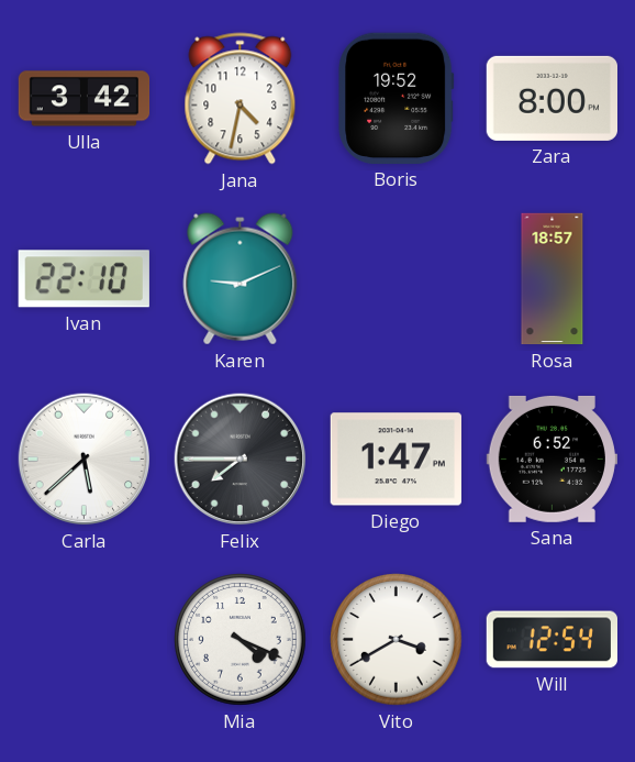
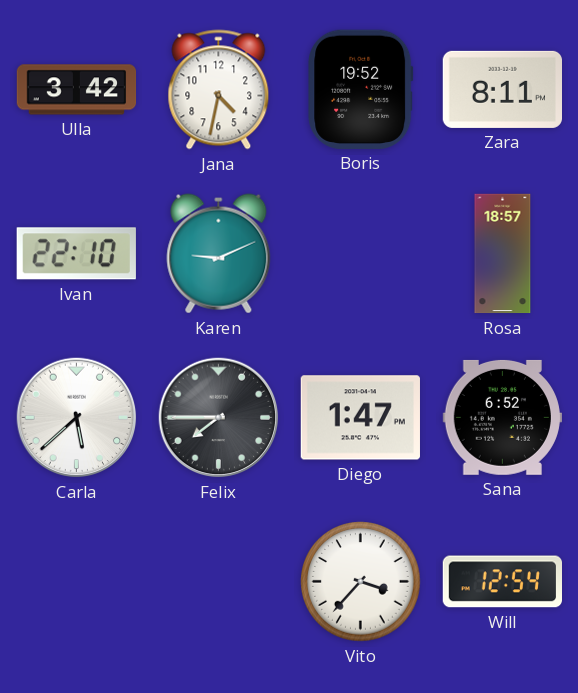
Zara: 8:00 -> 8:11
Mia: 4:19 -> none
Vito: 3:40 -> 3:37
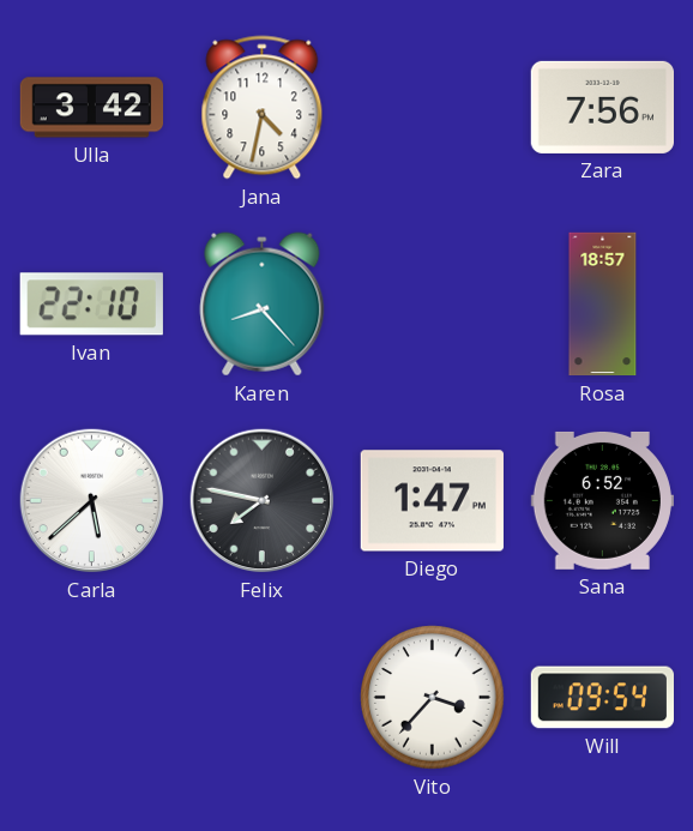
Boris: 19:52 -> none
Zara: 8:11 -> 7:56
Karen: 9:11 -> 8:23
Felix: 7:45 -> 7:47
Will: 12:54 -> 09:54
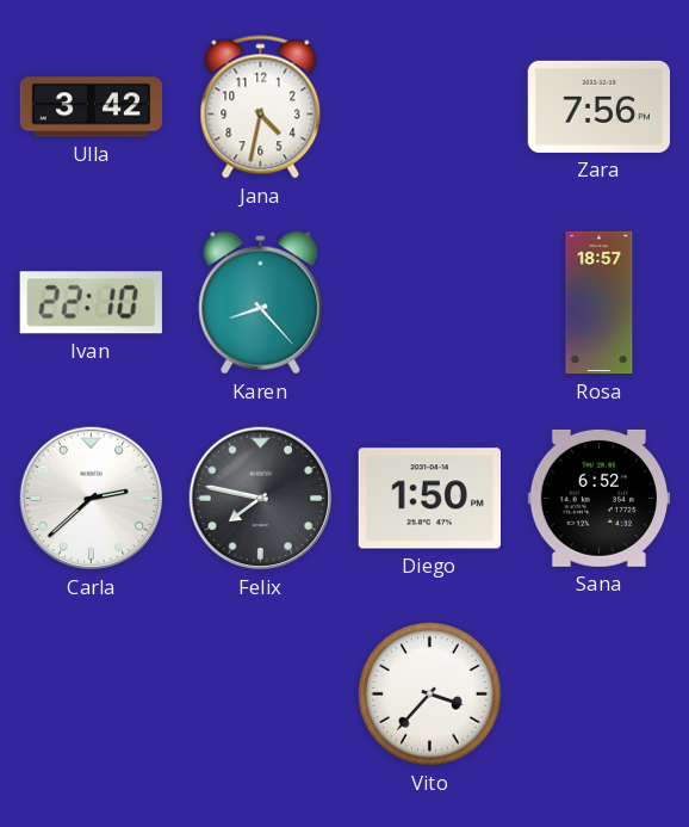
Carla: 5:38 -> 2:38
Diego: 1:47 -> 1:50
Will: 09:54 -> none
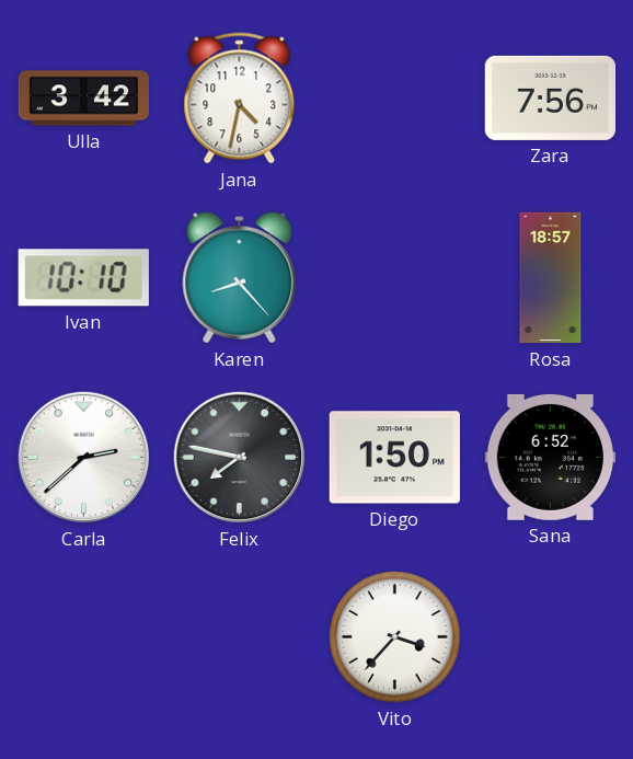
Ivan: 22:10 -> 10:10
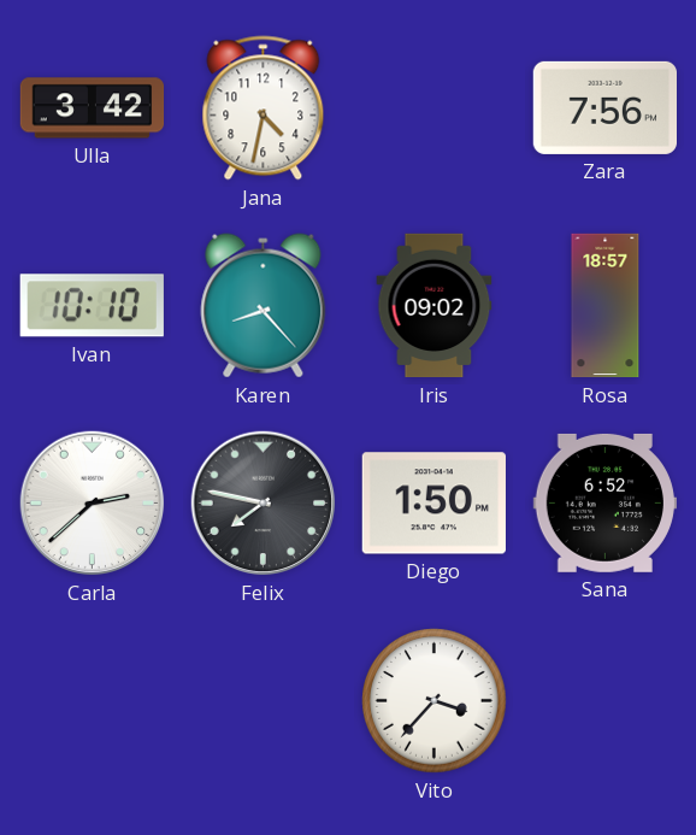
Iris: none -> 09:02
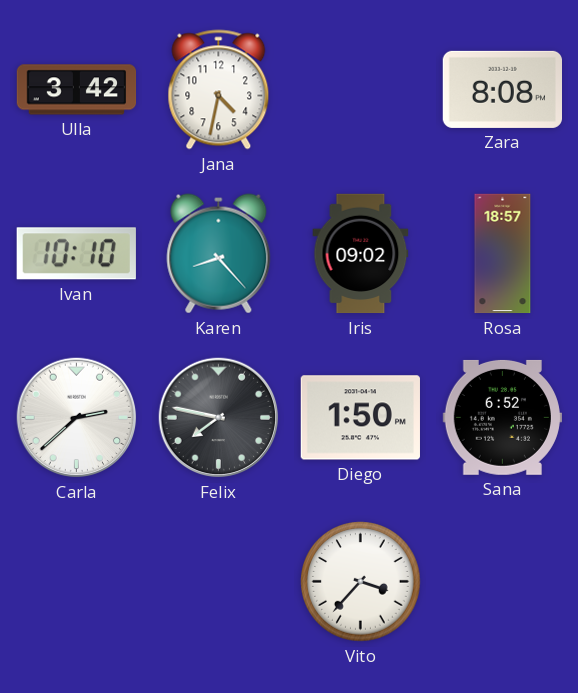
Zara: 7:56 -> 8:08
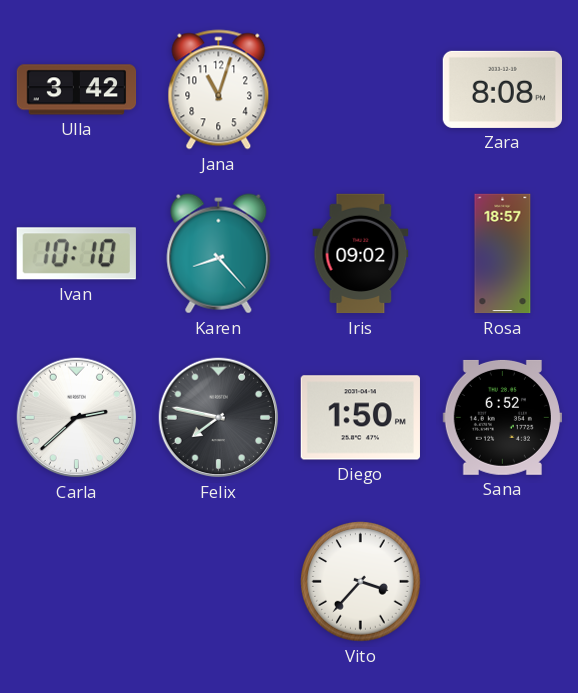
Jana: 4:32 -> 11:03
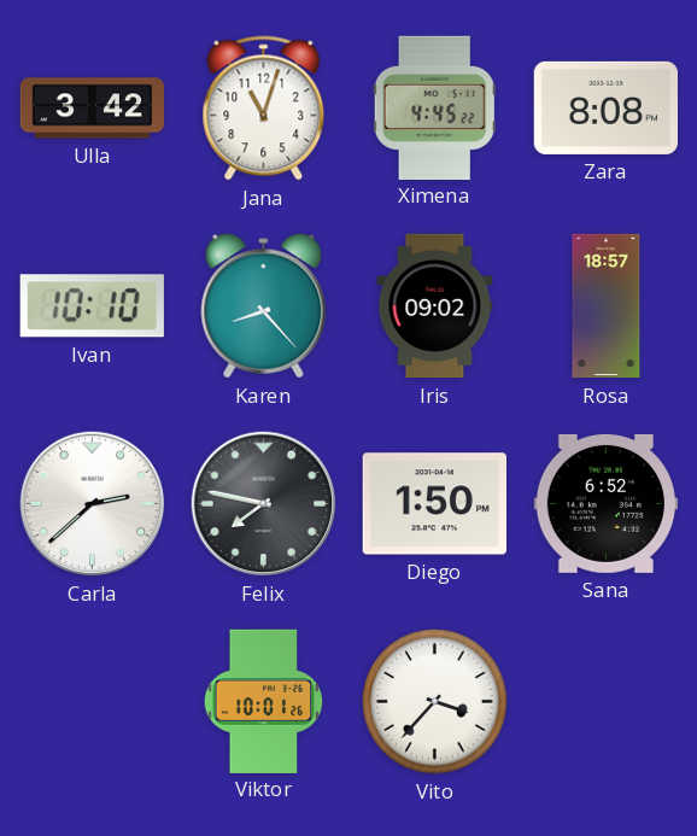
Ximena: none -> 4:45
Viktor: none -> 10:01
